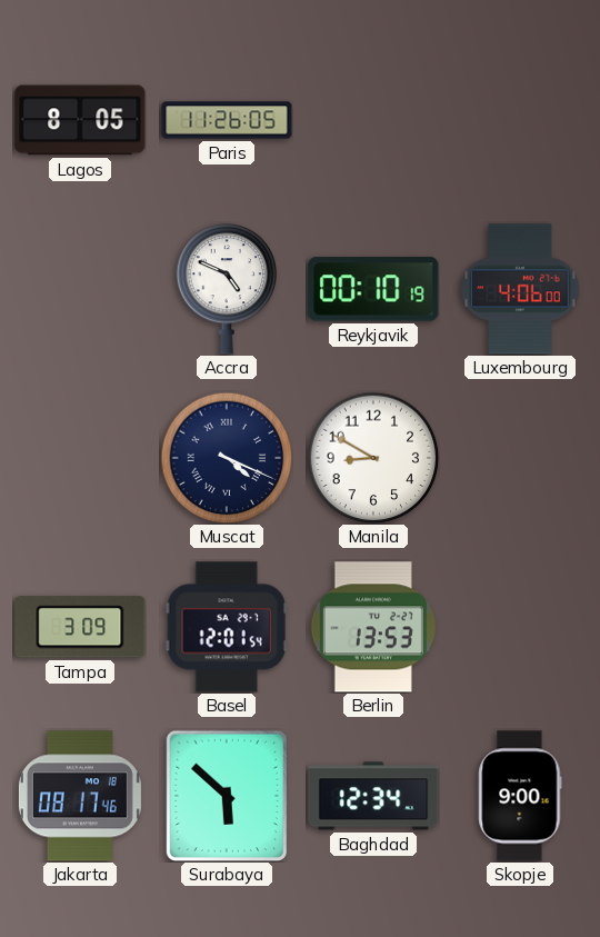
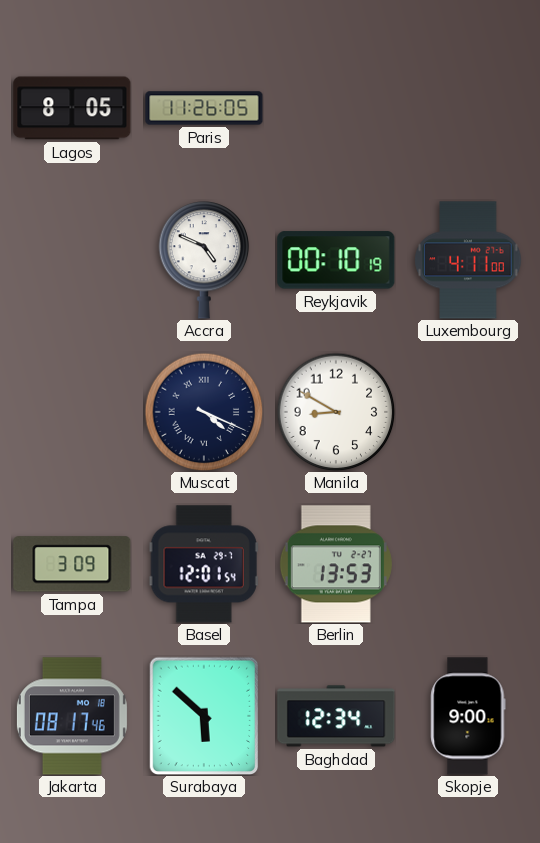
Luxembourg: 4:06 -> 4:11
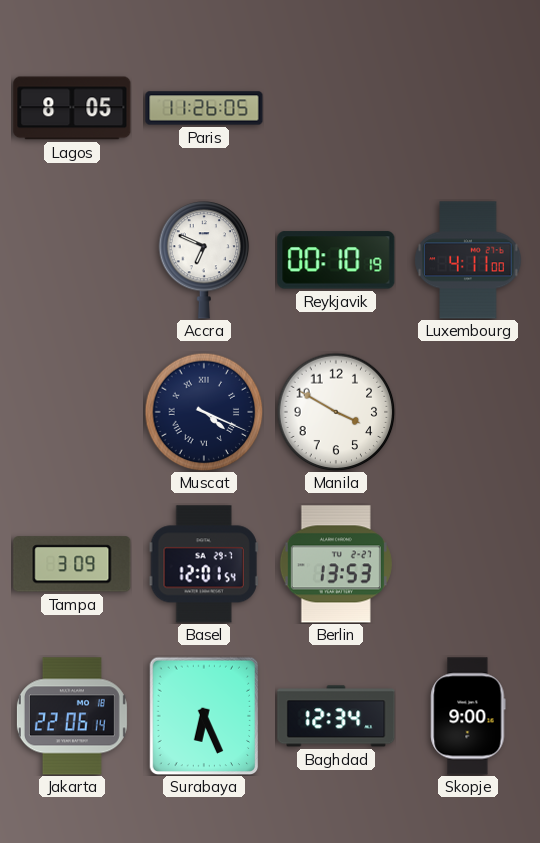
Accra: 4:49 -> 6:49
Manila: 8:50 -> 3:50
Jakarta: 08:17 -> 22:06
Surabaya: 5:52 -> 6:26
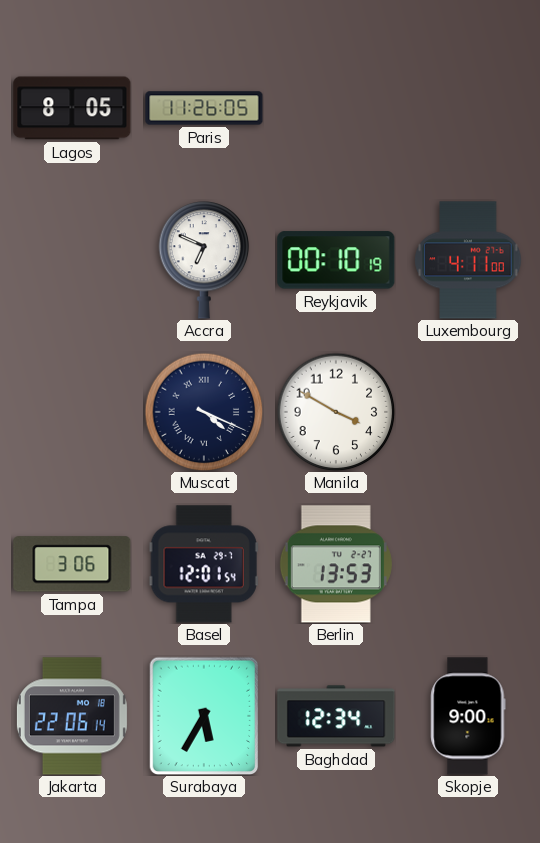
Tampa: 3:09 -> 3:06
Surabaya: 6:26 -> 5:35
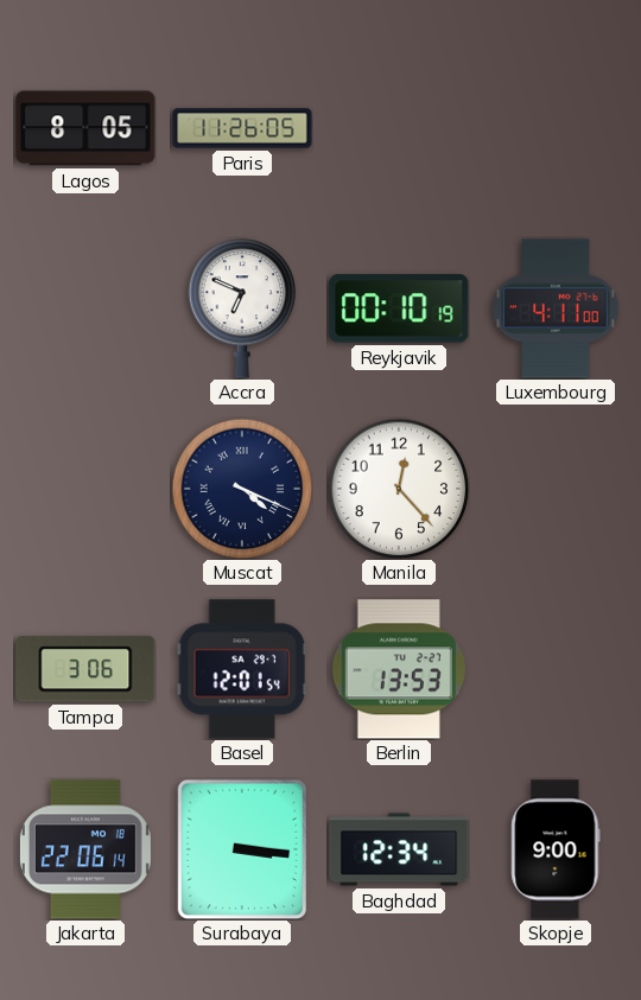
Manila: 3:50 -> 12:23
Surabaya: 5:35 -> 3:16
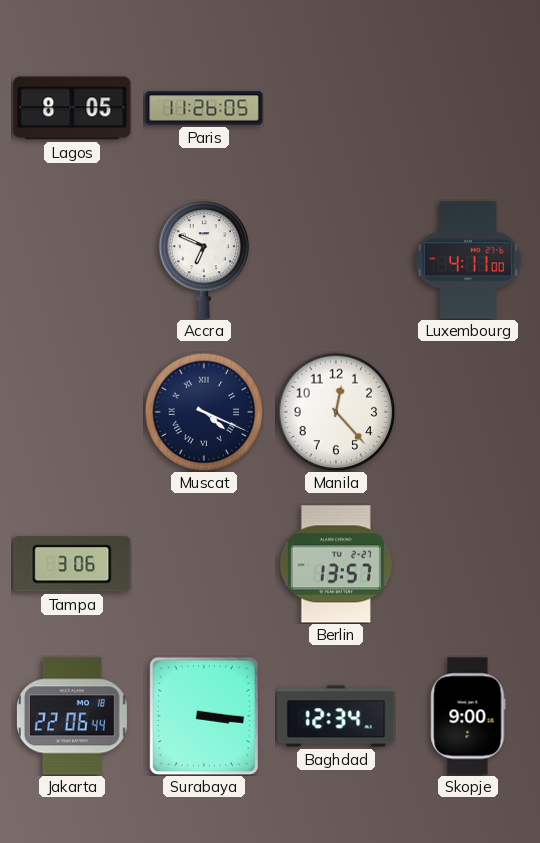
Reykjavik: 00:10 -> none
Basel: 12:01 -> none
Berlin: 13:53 -> 13:57
Jakarta: 22:06:14 -> 22:06:44
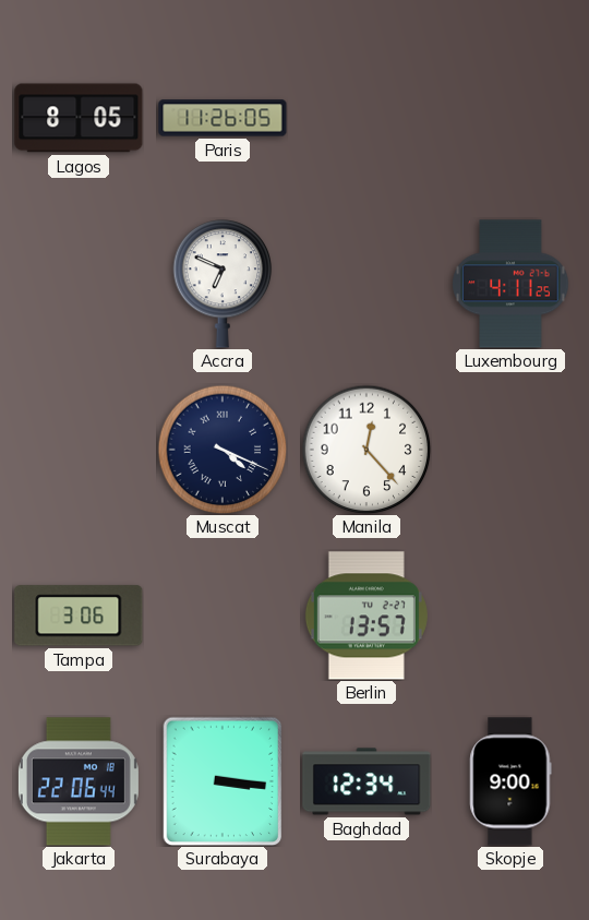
Luxembourg: 4:11:00 -> 4:11:25
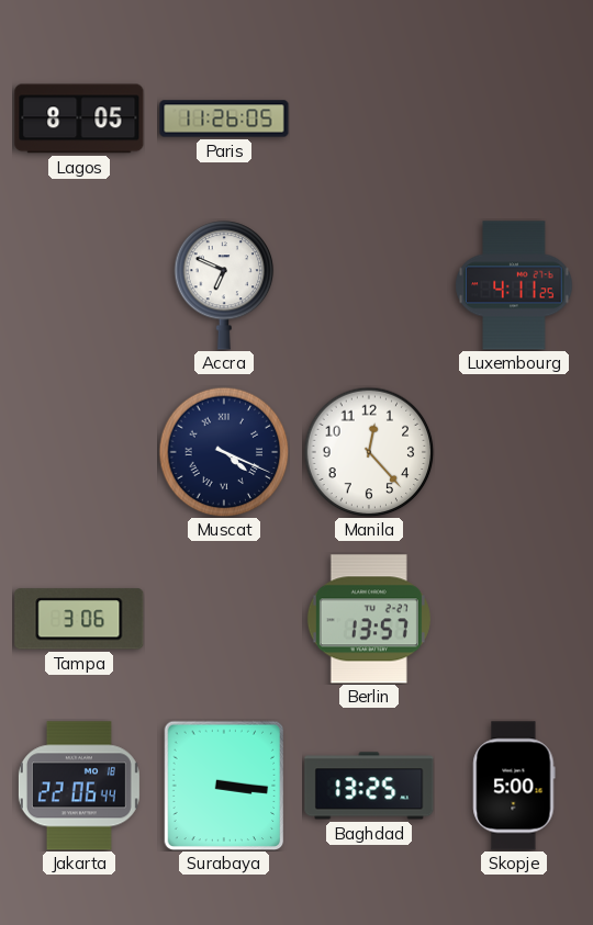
Baghdad: 12:34 -> 13:25
Skopje: 9:00 -> 5:00
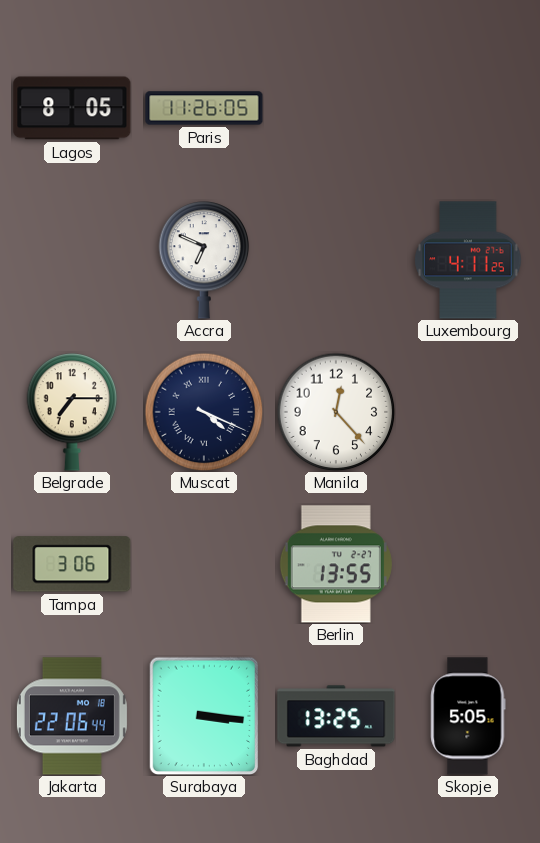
Belgrade: none -> 7:15
Berlin: 13:57 -> 13:55
Skopje: 5:00 -> 5:05
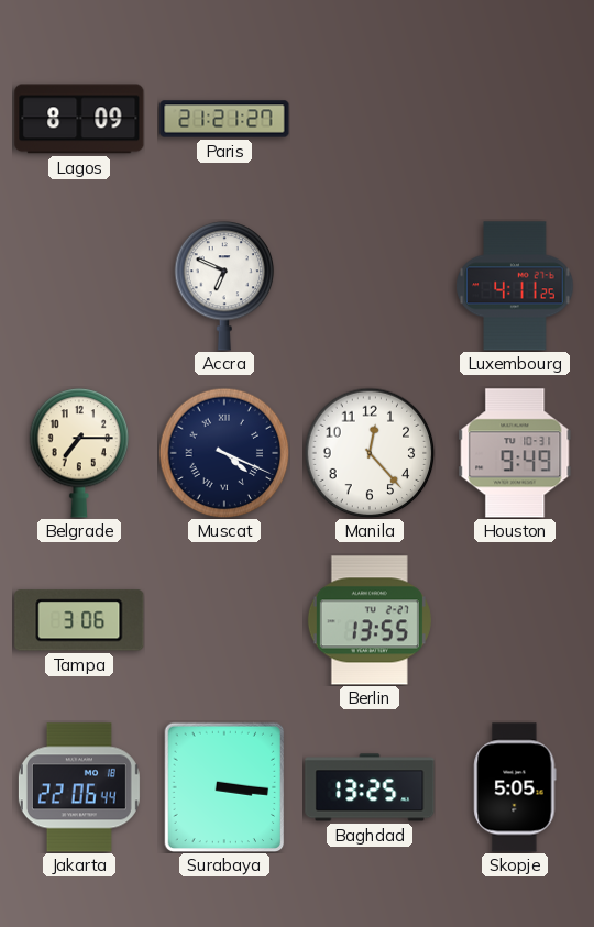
Lagos: 8:05 -> 8:09
Paris: 11:26 -> 21:21
Houston: none -> 9:49
